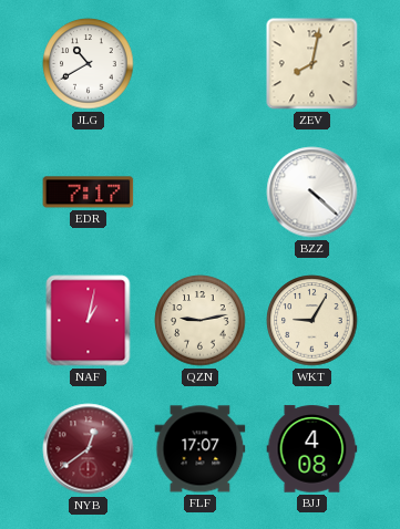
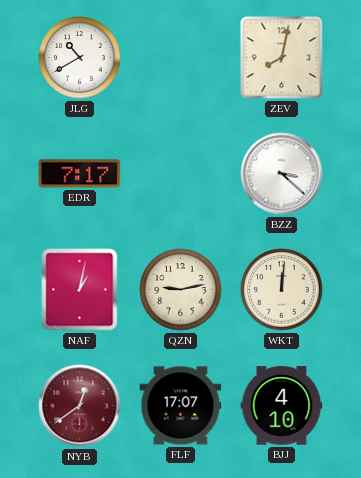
BZZ: 4:22 -> 3:22
WKT: 9:05 -> 12:01
BJJ: 4:08 -> 4:10
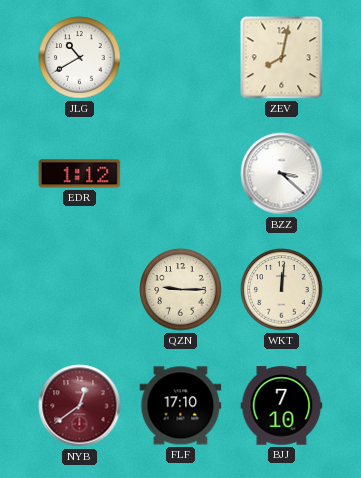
EDR: 7:17 -> 1:12
NAF: 1:02 -> none
QZN: 9:13 -> 9:15
FLF: 17:07 -> 17:10
BJJ: 4:10 -> 7:10
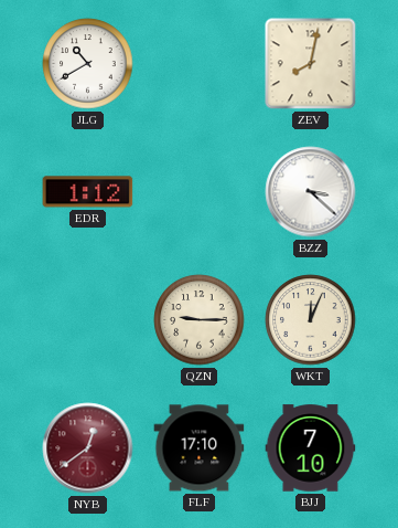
WKT: 12:01 -> 12:04
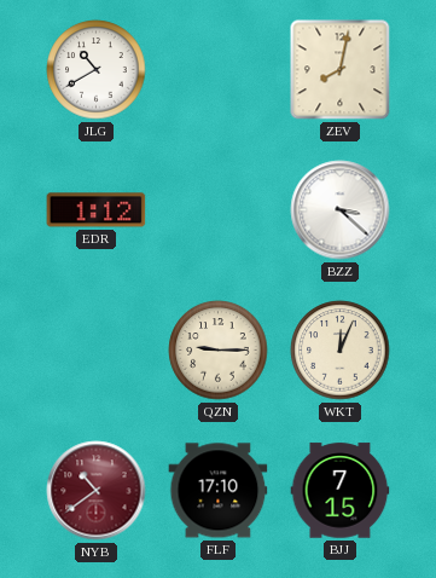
NYB: 12:39 -> 10:39
BJJ: 7:10 -> 7:15
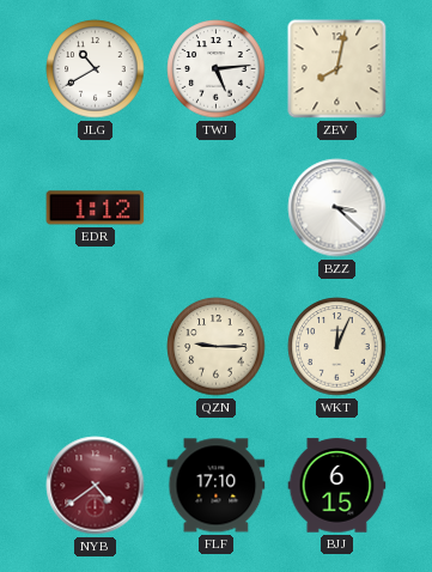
TWJ: none -> 5:14
NYB: 10:39 -> 4:39
BJJ: 7:15 -> 6:15
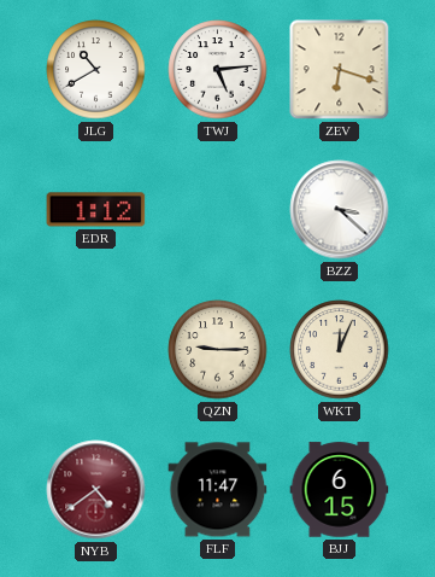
ZEV: 8:02 -> 6:18
FLF: 17:10 -> 11:47
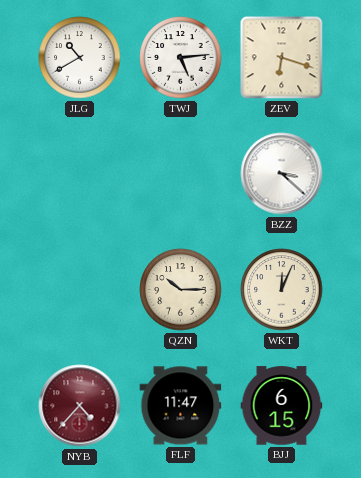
EDR: 1:12 -> none
QZN: 9:15 -> 10:15
NYB: 4:39 -> 4:37
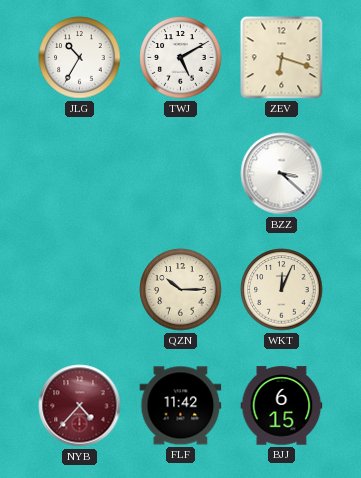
JLG: 10:40 -> 10:35
TWJ: 5:14 -> 5:10
FLF: 11:47 -> 11:42
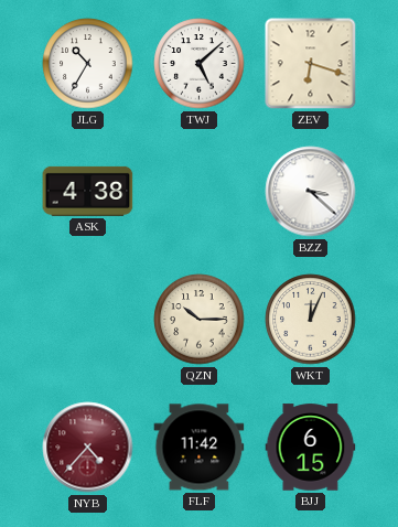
TWJ: 5:10 -> 5:08
ASK: none -> 4:38
